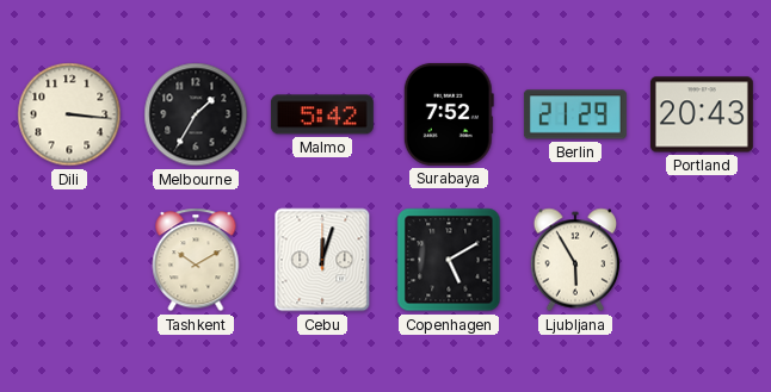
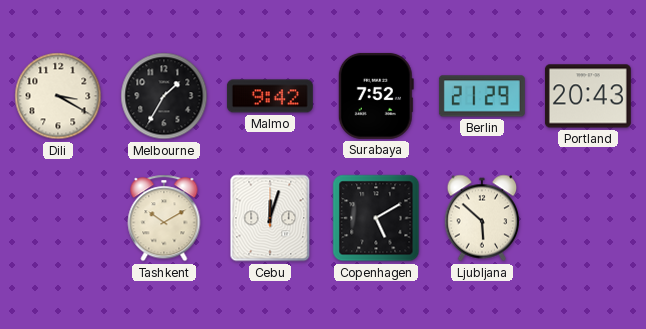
Dili: 3:16 -> 3:20
Malmo: 5:42 -> 9:42
Ljubljana: 5:55 -> 5:52
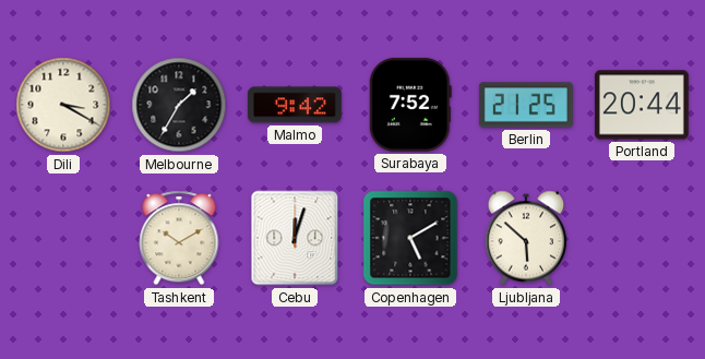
Berlin: 21:29 -> 21:25
Portland: 20:43 -> 20:44
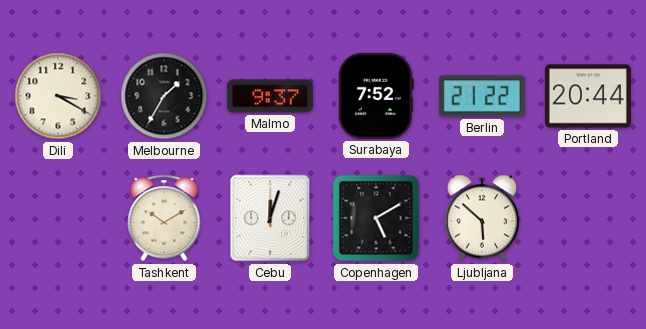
Malmo: 9:42 -> 9:37
Berlin: 21:25 -> 21:22
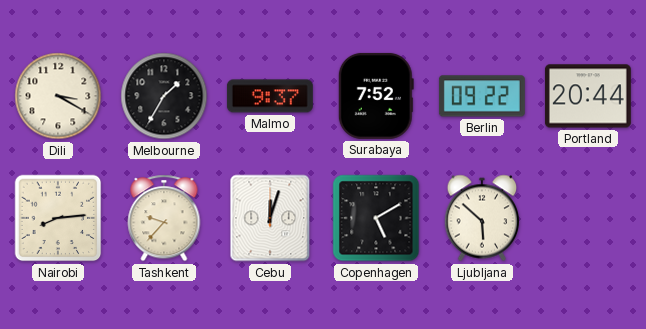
Berlin: 21:22 -> 09:22
Nairobi: none -> 8:14
Tashkent: 10:10 -> 9:37
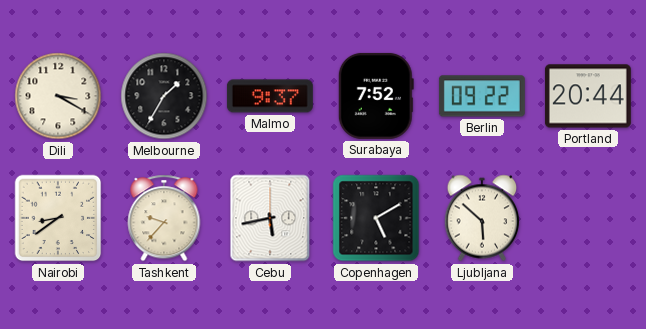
Nairobi: 8:14 -> 8:39
Cebu: 12:03 -> 5:43
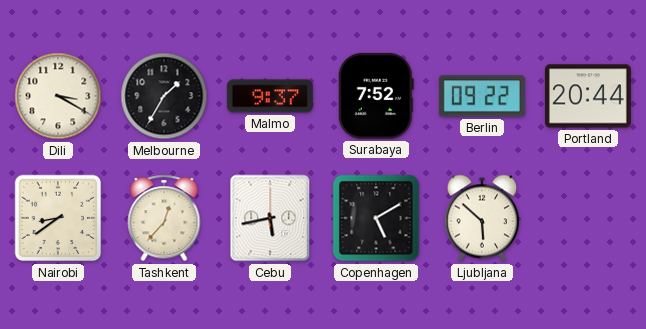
Tashkent: 9:37 -> 12:37
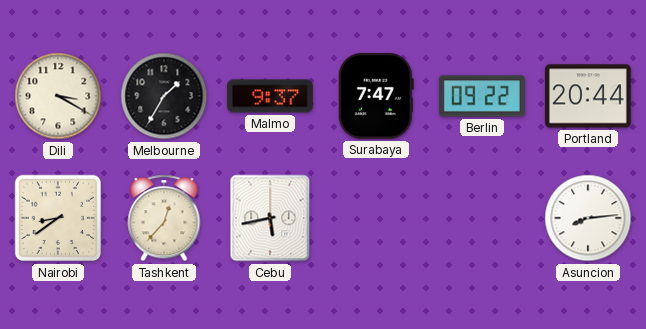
Surabaya: 7:52 -> 7:47
Copenhagen: 5:10 -> none
Ljubljana: 5:52 -> none
Asuncion: none -> 8:14
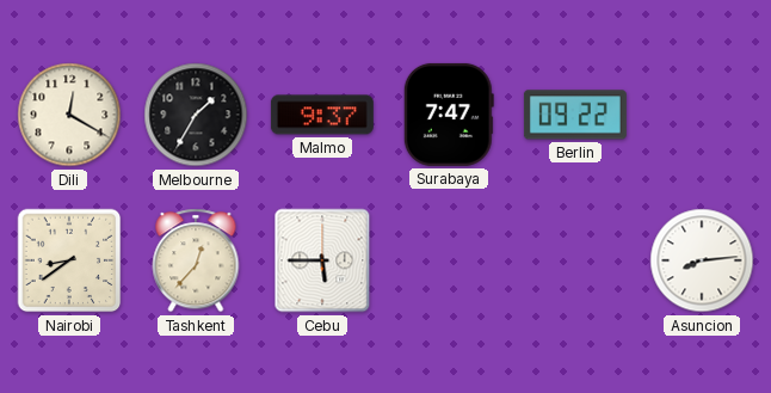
Dili: 3:20 -> 12:20
Portland: 20:44 -> none
Cebu: 5:43 -> 5:45
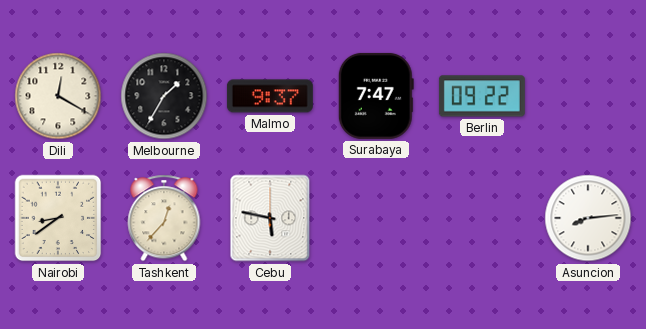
Cebu: 5:45 -> 5:47
